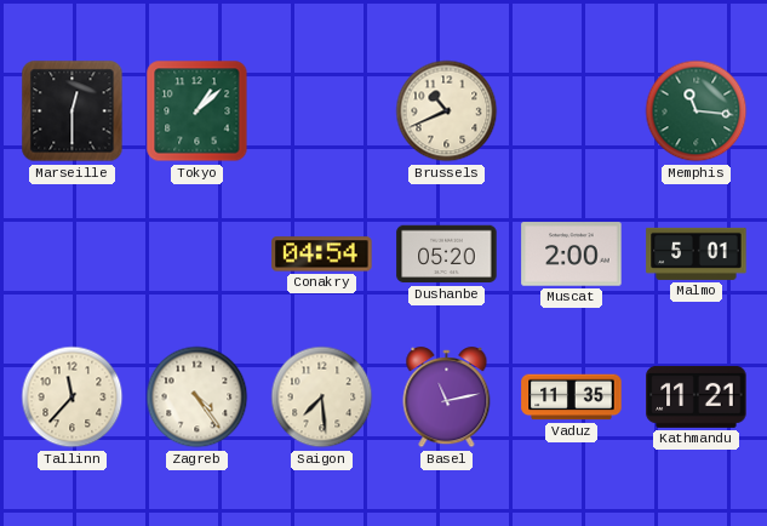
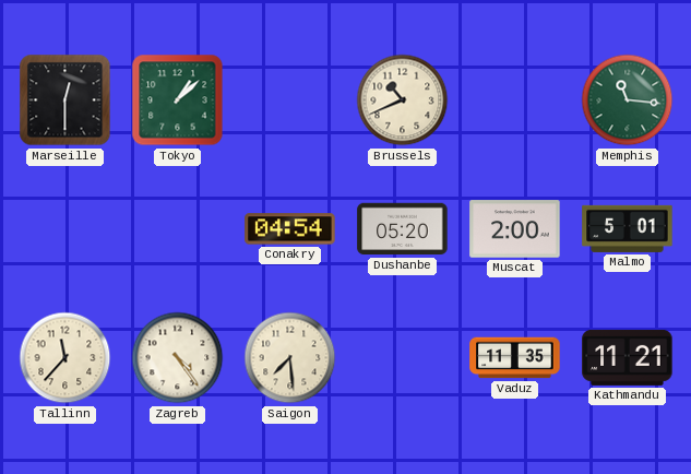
Basel: 11:13 -> none
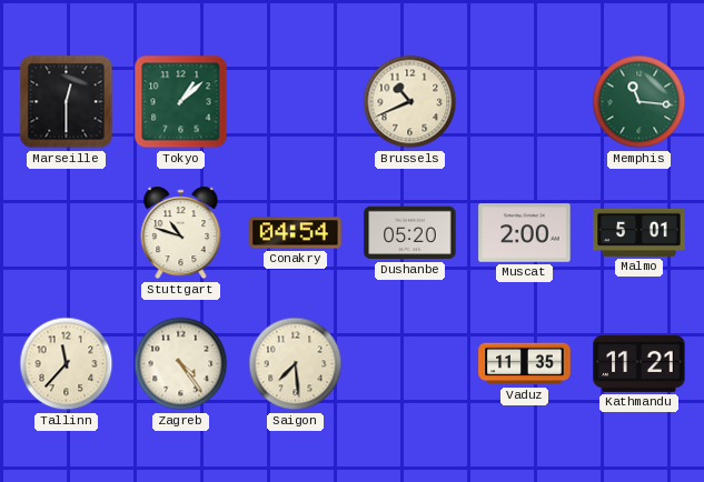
Stuttgart: none -> 10:48
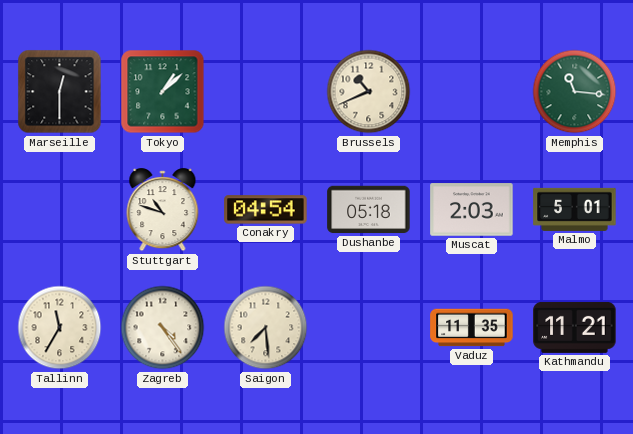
Dushanbe: 05:20 -> 05:18
Muscat: 2:00 -> 2:03
Tallinn: 11:37 -> 11:35
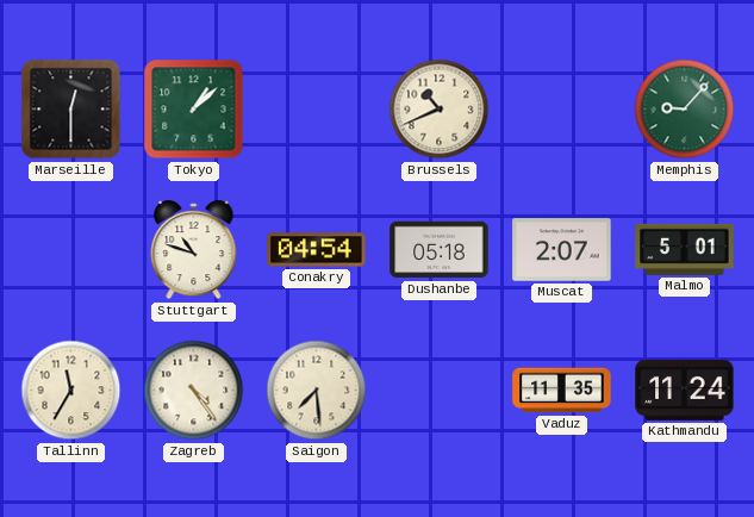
Memphis: 11:16 -> 9:07
Muscat: 2:03 -> 2:07
Kathmandu: 11:21 -> 11:24
